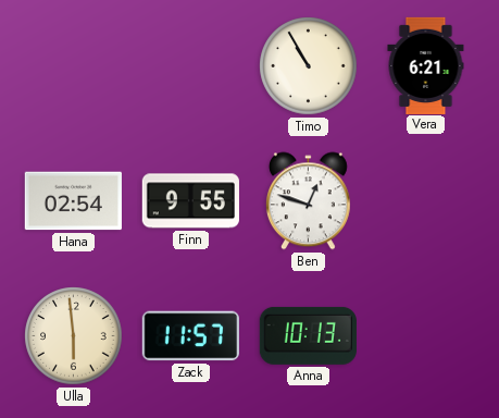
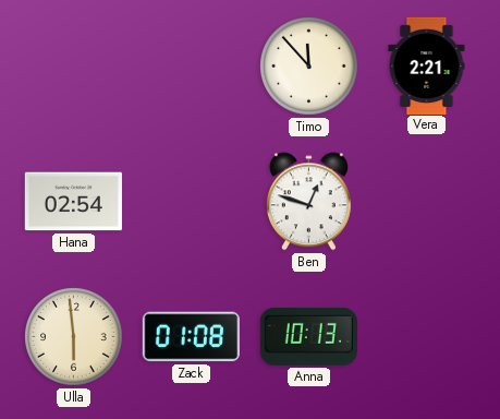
Timo: 10:55 -> 11:53
Vera: 6:21 -> 2:21
Finn: 9:55 -> none
Zack: 11:57 -> 01:08
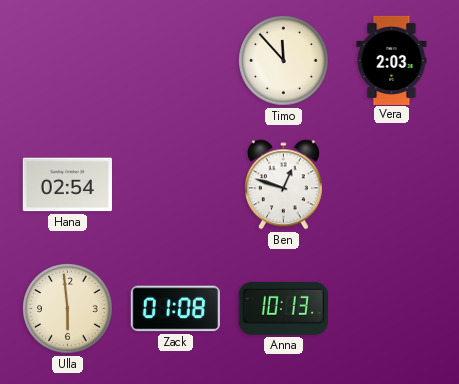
Vera: 2:21 -> 2:03
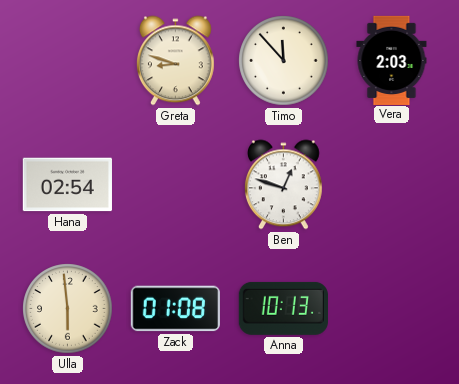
Greta: none -> 8:48
